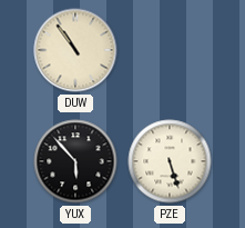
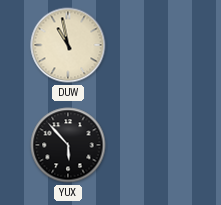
DUW: 10:54 -> 10:58
PZE: 5:27 -> none
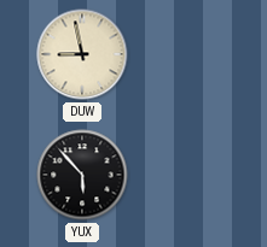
DUW: 10:58 -> 8:58
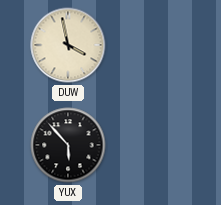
DUW: 8:58 -> 3:58
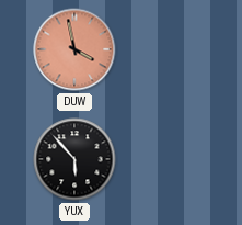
DUW dial: cream -> salmon
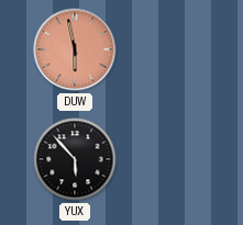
DUW: 3:58 -> 5:58
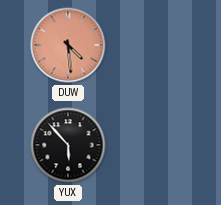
DUW: 5:58 -> 4:29
